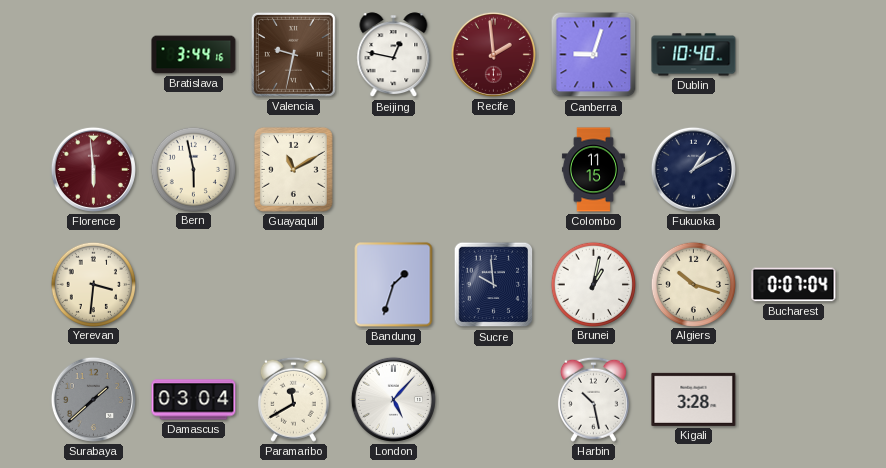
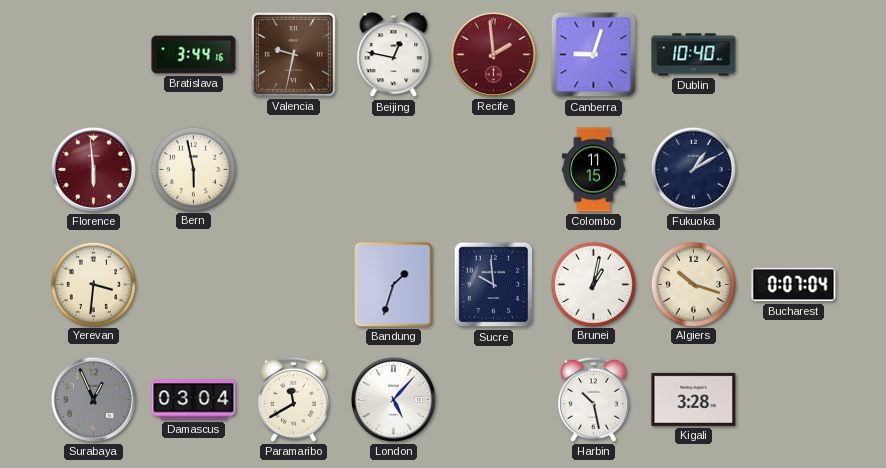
Guayaquil: 11:10 -> none
Surabaya: 1:38 -> 12:56
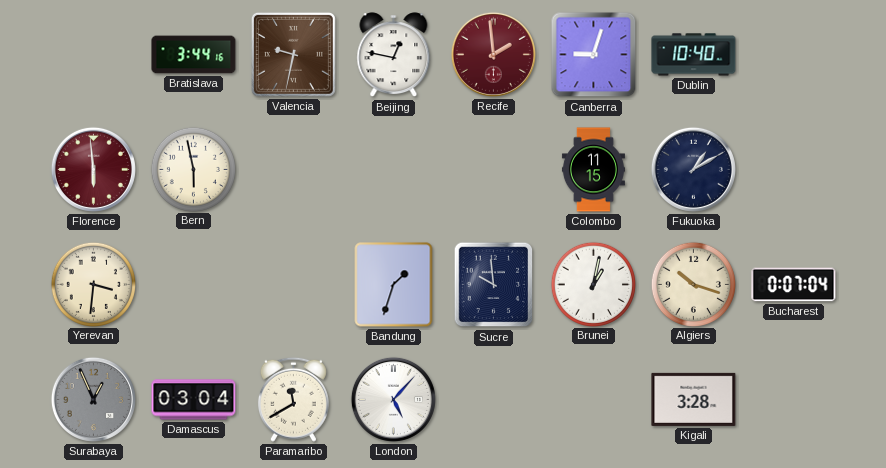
Harbin: 10:28 -> none
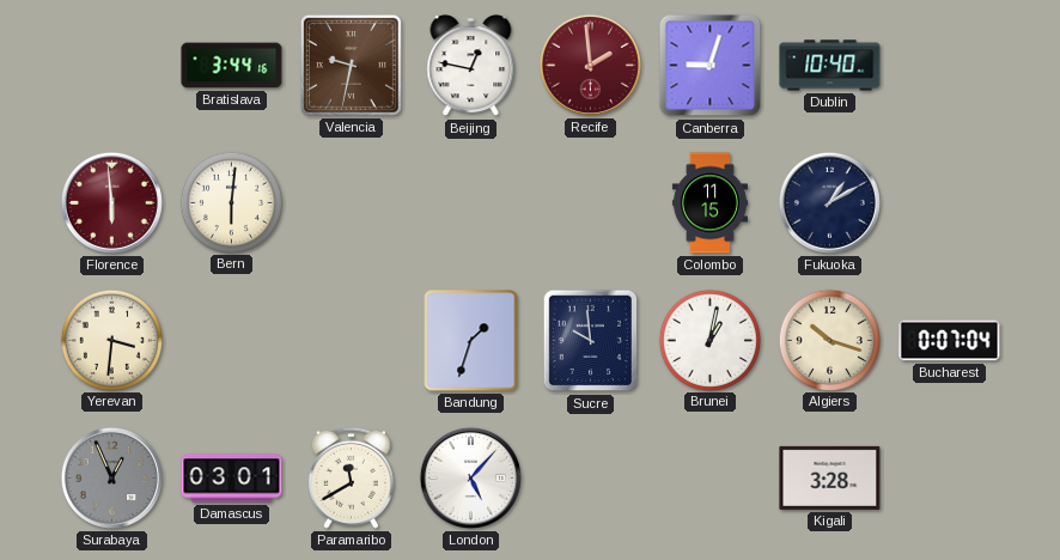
Bern: 5:58 -> 6:01
Damascus: 03:04 -> 03:01
